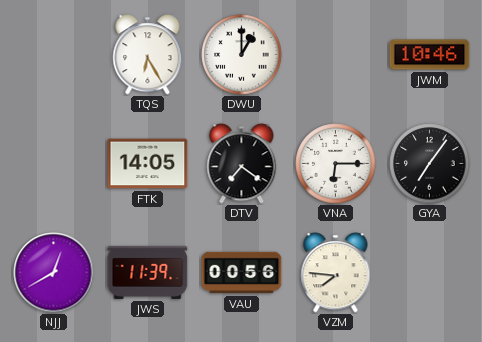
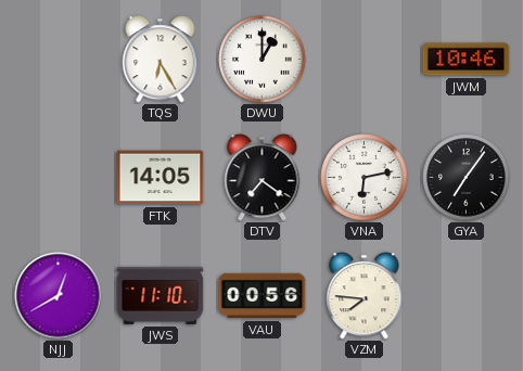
VNA: 6:15 -> 6:13
JWS: 11:39 -> 11:10
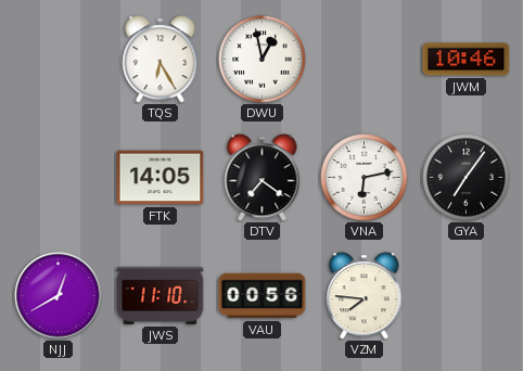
DWU: 1:00 -> 12:58
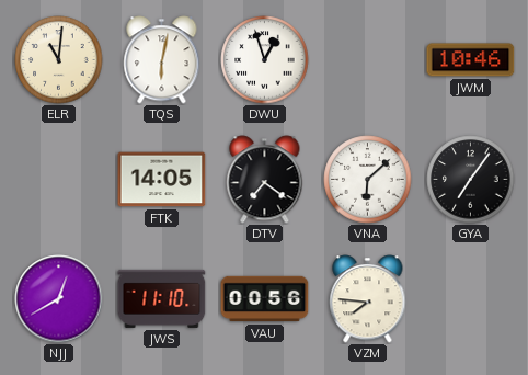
ELR: none -> 11:01
TQS: 6:25 -> 6:02
DWU: 12:58 -> 12:57
VNA: 6:13 -> 6:08
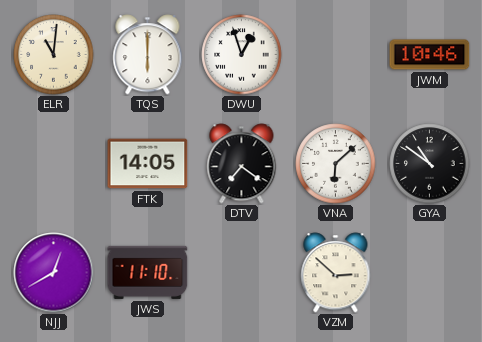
TQS: 6:02 -> 6:00
GYA: 7:06 -> 10:51
VAU: 00:56 -> none
VZM: 7:46 -> 2:52
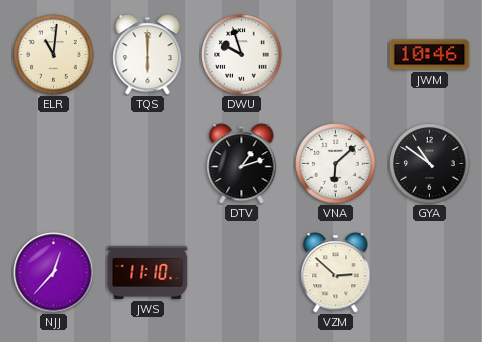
DWU: 12:57 -> 9:57
FTK: 14:05 -> none
DTV: 7:21 -> 1:12
NJJ: 12:40 -> 12:37
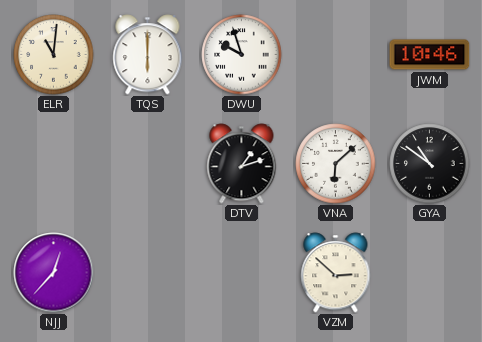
JWS: 11:10 -> none
